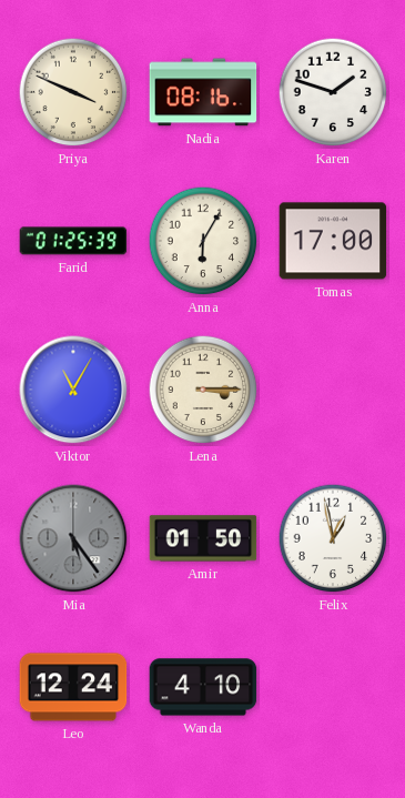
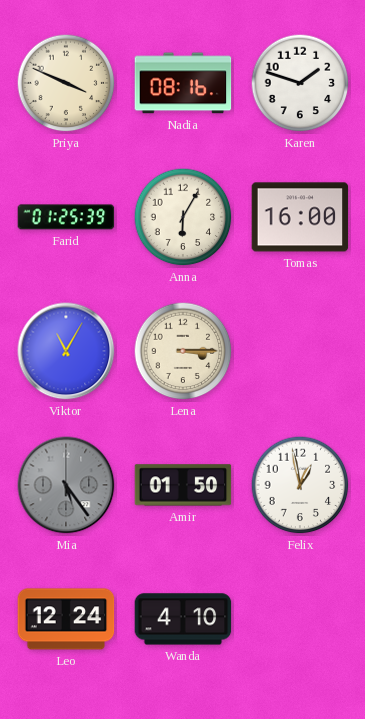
Tomas: 17:00 -> 16:00
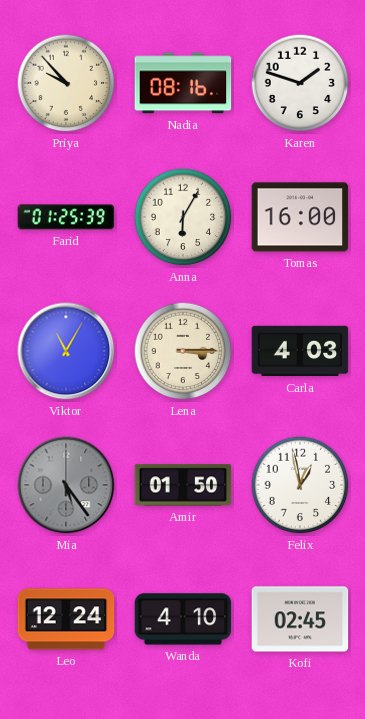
Priya: 3:49 -> 9:53
Carla: none -> 4:03
Kofi: none -> 02:45
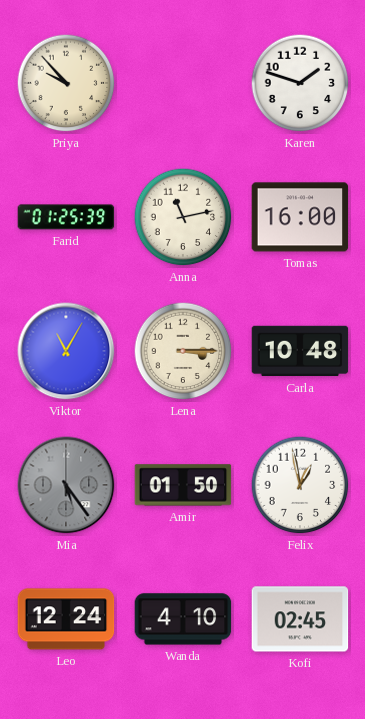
Nadia: 08:16 -> none
Anna: 6:05 -> 11:13
Carla: 4:03 -> 10:48
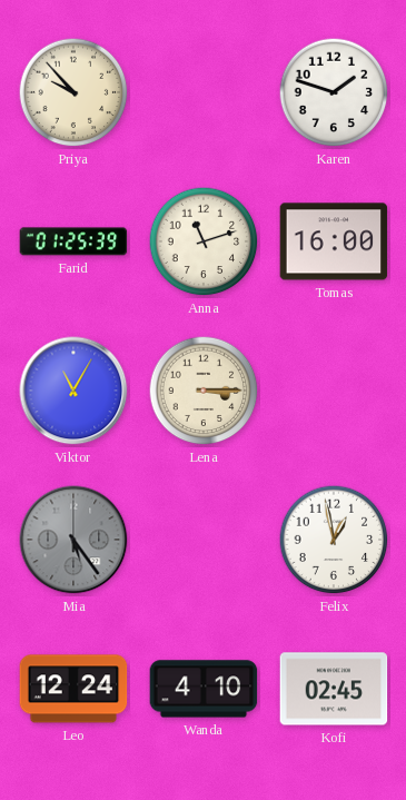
Anna: 11:13 -> 11:12
Carla: 10:48 -> none
Amir: 01:50 -> none
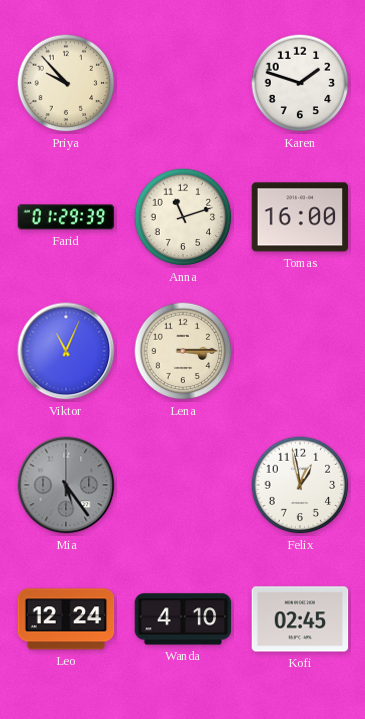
Farid: 01:25 -> 01:29
Viktor: 11:05 -> 11:04
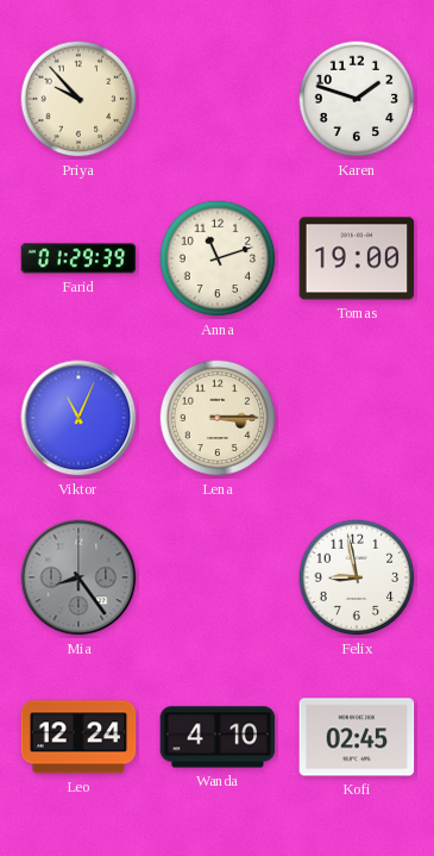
Tomas: 16:00 -> 19:00
Mia: 5:24 -> 8:24
Felix: 12:58 -> 8:58
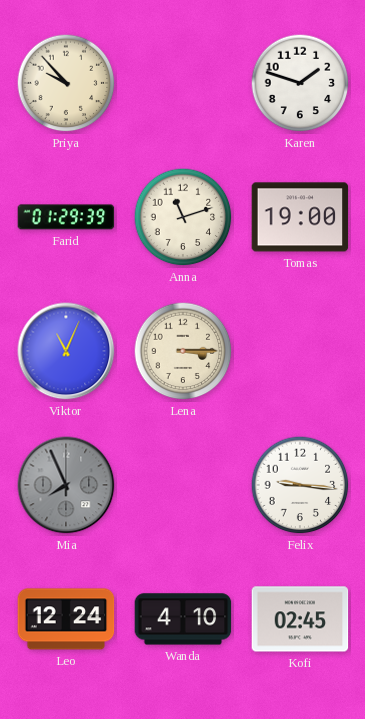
Mia: 8:24 -> 7:56
Felix: 8:58 -> 9:16
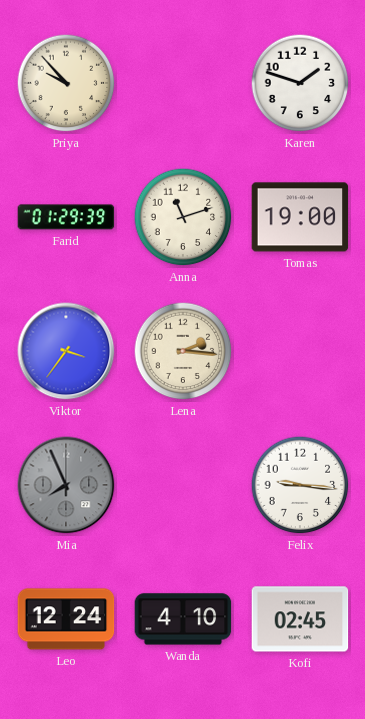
Viktor: 11:04 -> 3:36
Lena: 3:15 -> 2:16
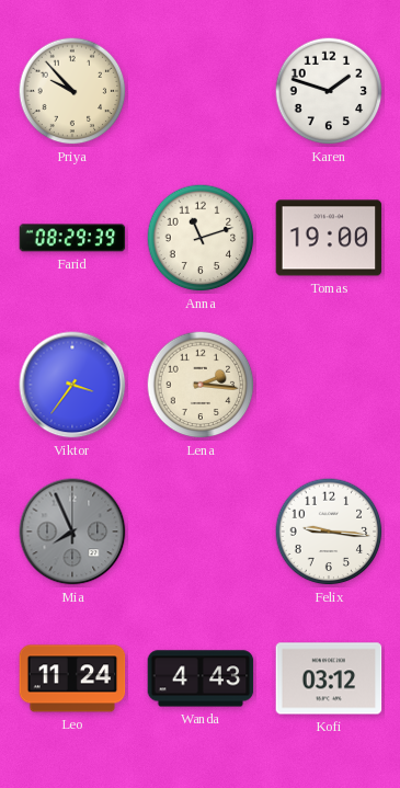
Farid: 01:29 -> 08:29
Leo: 12:24 -> 11:24
Wanda: 4:10 -> 4:43
Kofi: 02:45 -> 03:12
